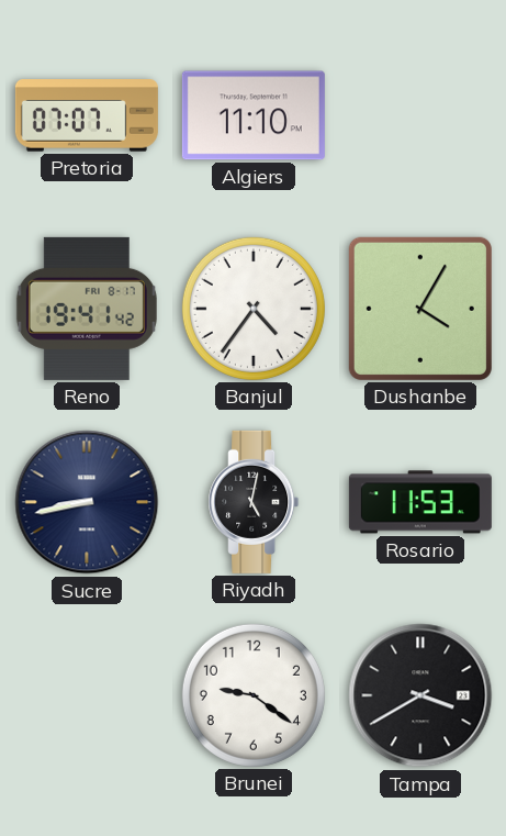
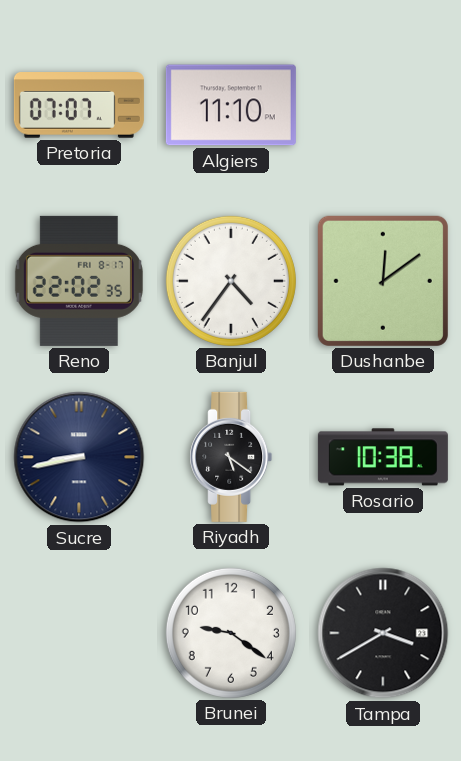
Reno: 19:41 -> 22:02
Dushanbe: 4:05 -> 12:09
Riyadh: 5:02 -> 5:21
Rosario: 11:53 -> 10:38
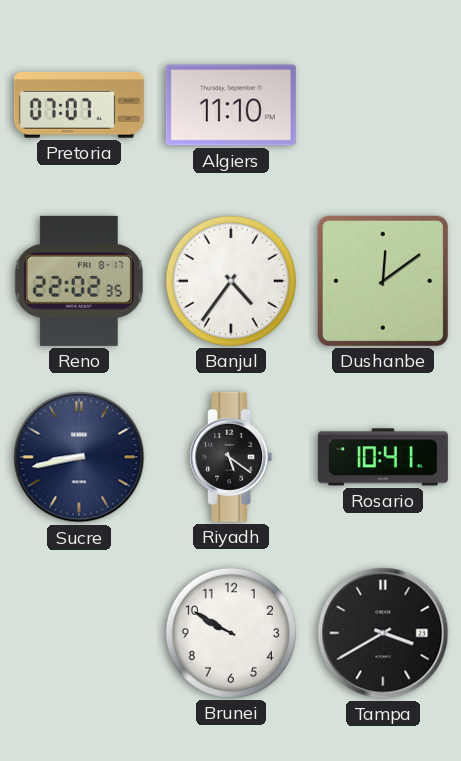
Rosario: 10:38 -> 10:41
Brunei: 9:21 -> 9:50
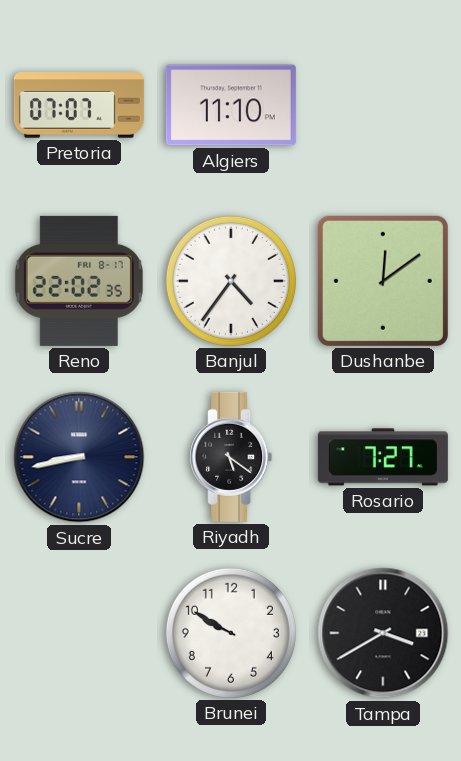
Rosario: 10:41 -> 7:27
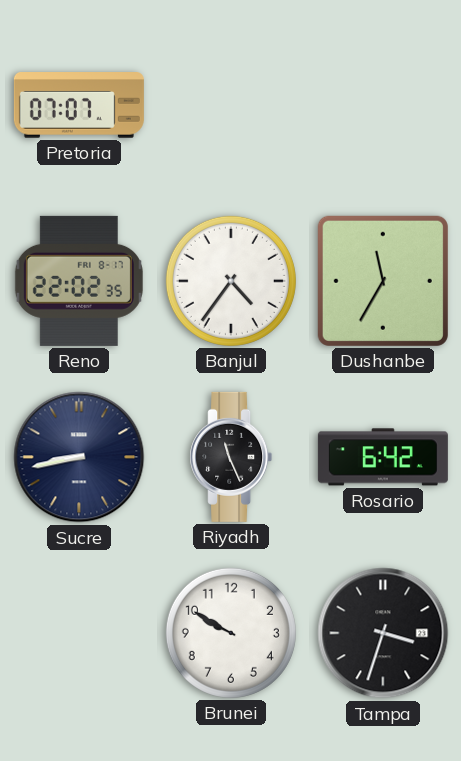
Algiers: 11:10 -> none
Dushanbe: 12:09 -> 11:35
Riyadh: 5:21 -> 11:26
Rosario: 7:27 -> 6:42
Tampa: 3:40 -> 3:33
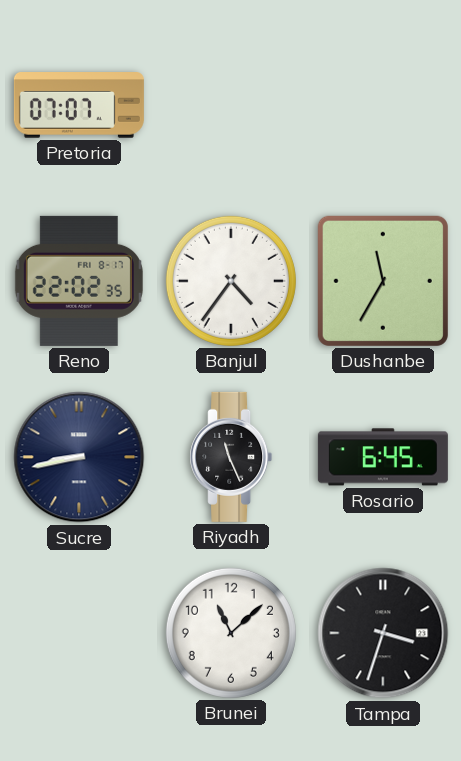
Rosario: 6:42 -> 6:45
Brunei: 9:50 -> 11:08
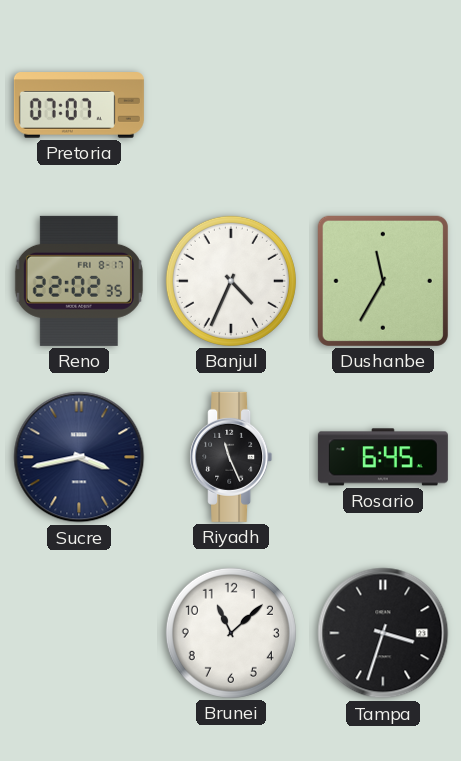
Banjul: 4:36 -> 4:34
Sucre: 8:43 -> 3:43
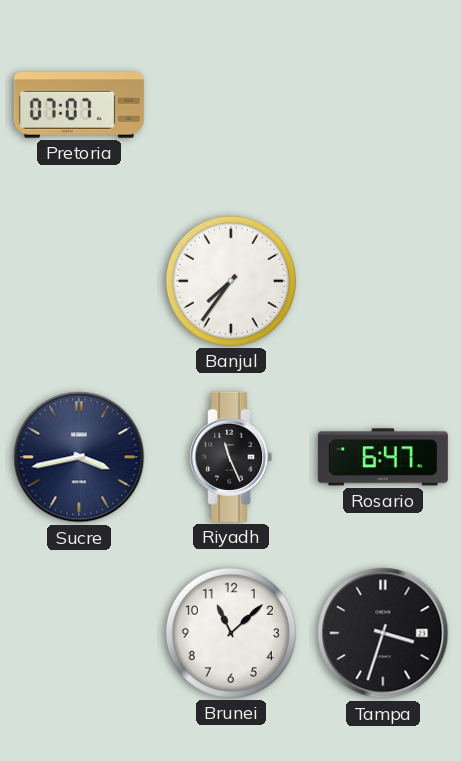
Reno: 22:02 -> none
Banjul: 4:34 -> 7:36
Dushanbe: 11:35 -> none
Rosario: 6:45 -> 6:47
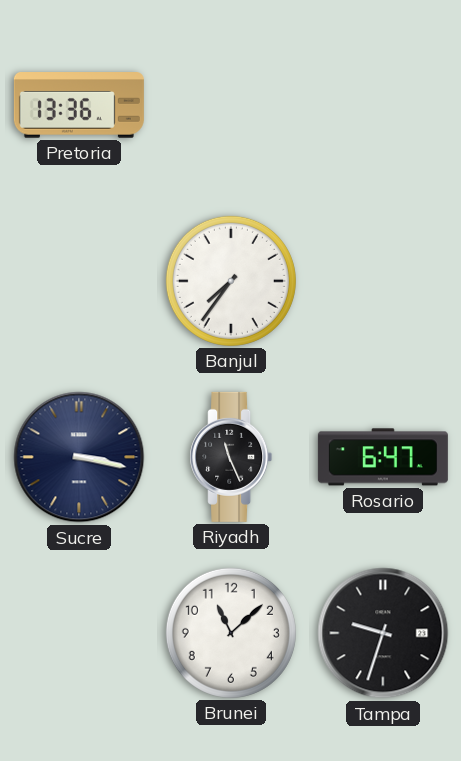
Pretoria: 07:07 -> 13:36
Sucre: 3:43 -> 3:17
Tampa: 3:33 -> 9:33
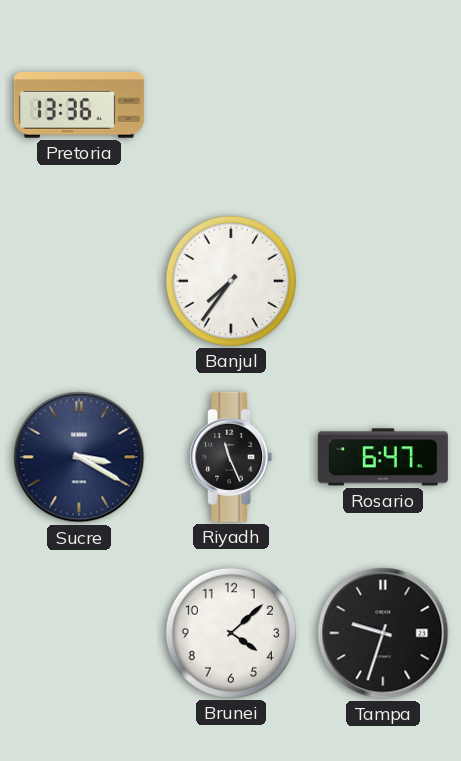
Sucre: 3:17 -> 3:20
Brunei: 11:08 -> 4:08
